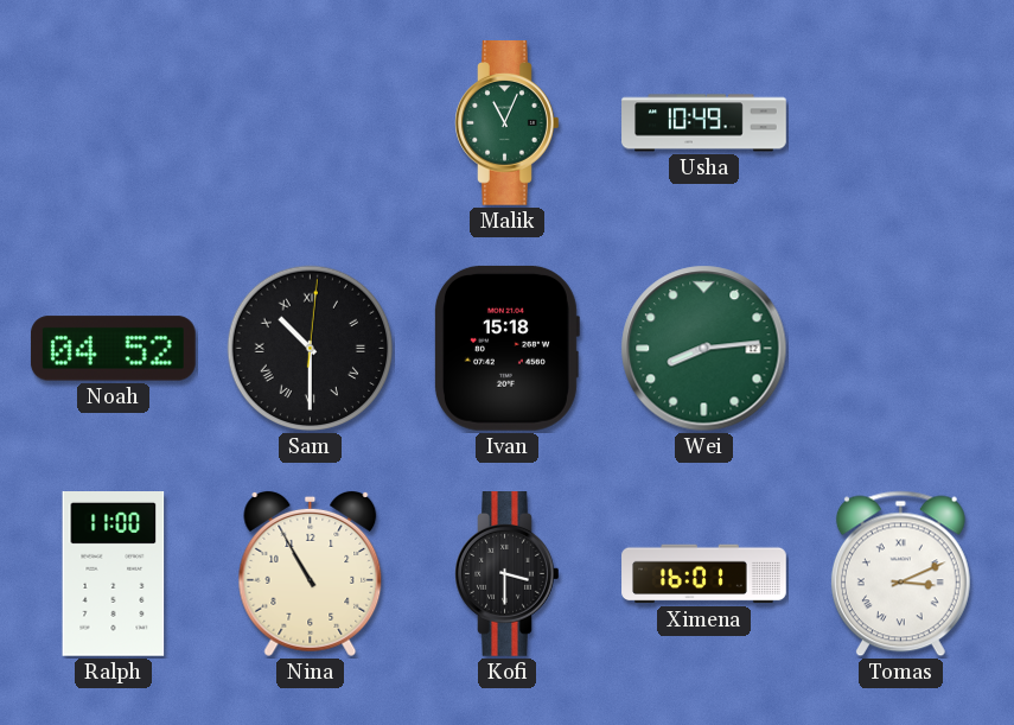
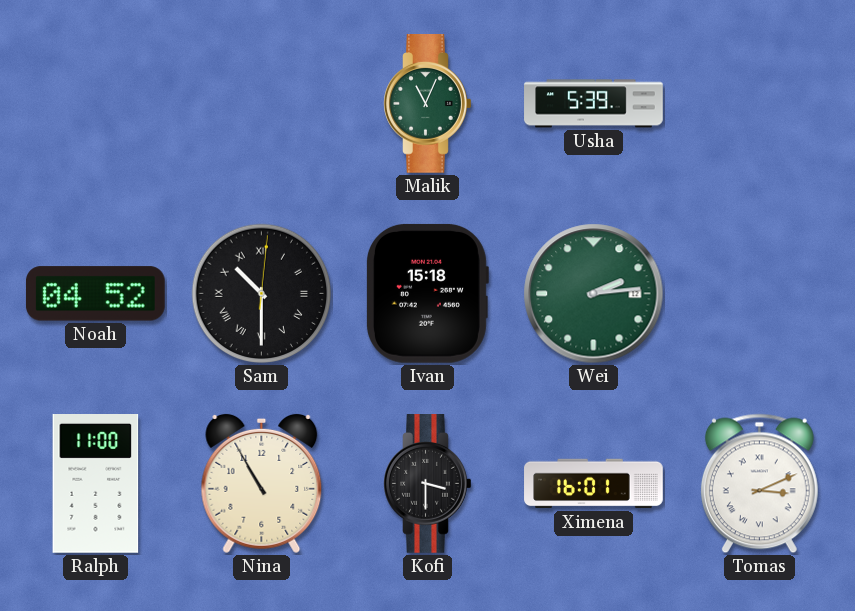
Usha: 10:49 -> 5:39
Wei: 8:14 -> 2:14
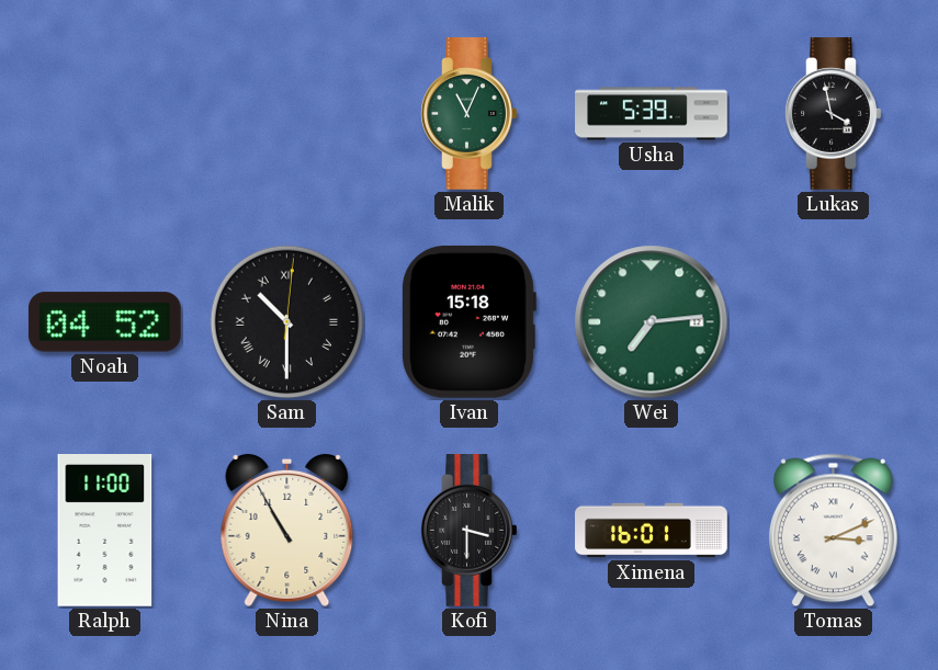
Lukas: none -> 3:58
Wei: 2:14 -> 7:14
